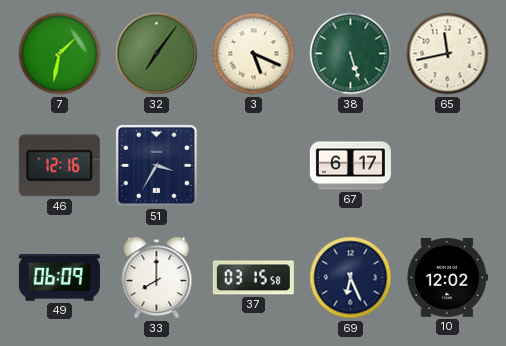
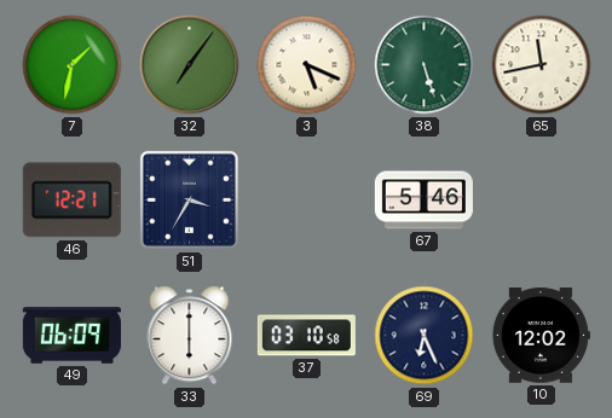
46: 12:16 -> 12:21
67: 6:17 -> 5:46
33: 8:00 -> 6:00
37: 03:15 -> 03:10
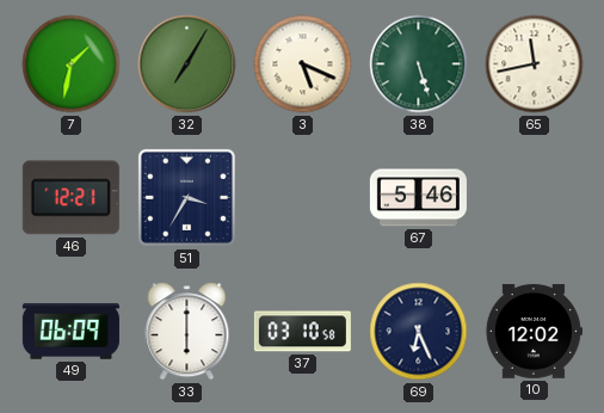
32: 7:06 -> 7:05
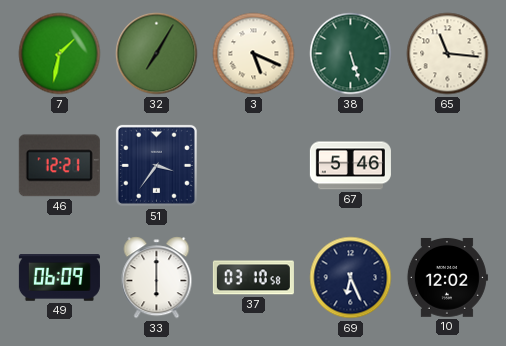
65: 11:43 -> 11:16
51: 3:35 -> 3:36
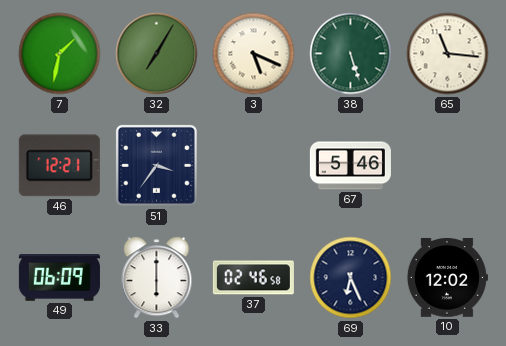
37: 03:10 -> 02:46
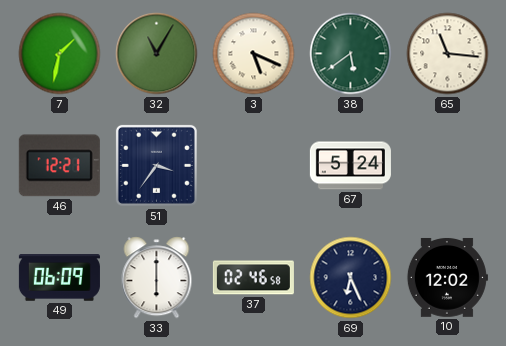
32: 7:05 -> 11:05
38: 5:27 -> 5:39
67: 5:46 -> 5:24
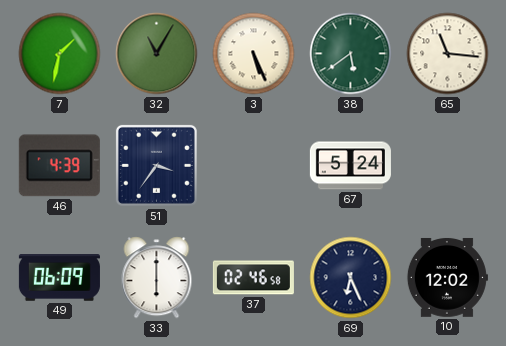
3: 5:19 -> 5:26
46: 12:21 -> 4:39
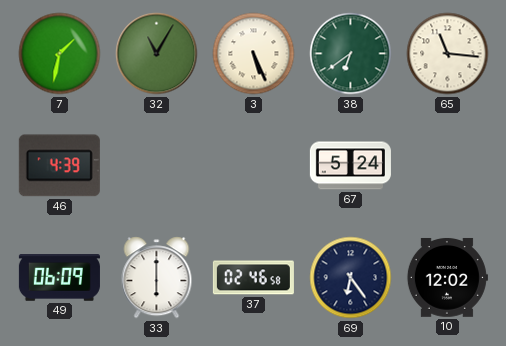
38: 5:39 -> 6:39
51: 3:36 -> none
69: 6:26 -> 6:24
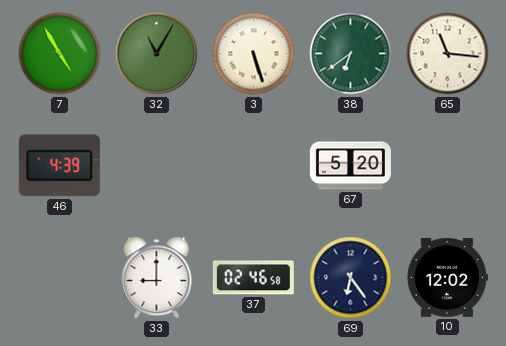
7: 1:32 -> 4:55
3: 5:26 -> 5:27
67: 5:24 -> 5:20
49: 06:09 -> none
33: 6:00 -> 9:00
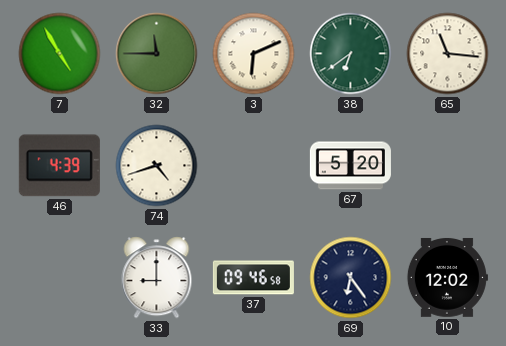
32: 11:05 -> 11:45
3: 5:27 -> 6:11
74: none -> 4:42
37: 02:46 -> 09:46
